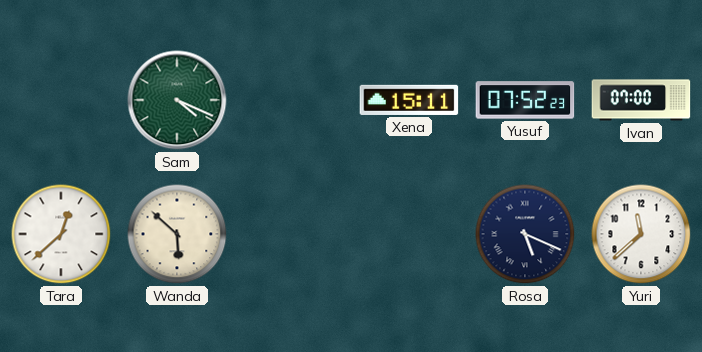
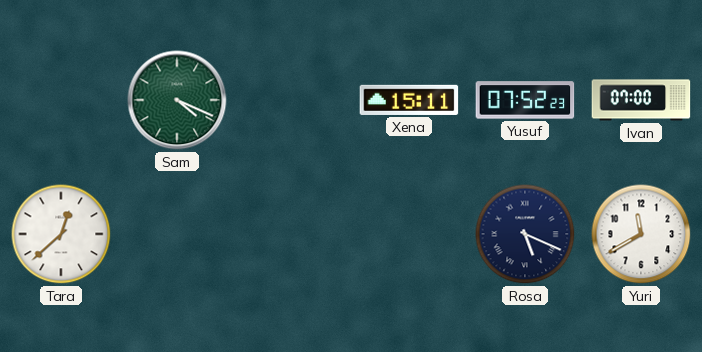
Wanda: 5:52 -> none
Yuri: 11:38 -> 11:40
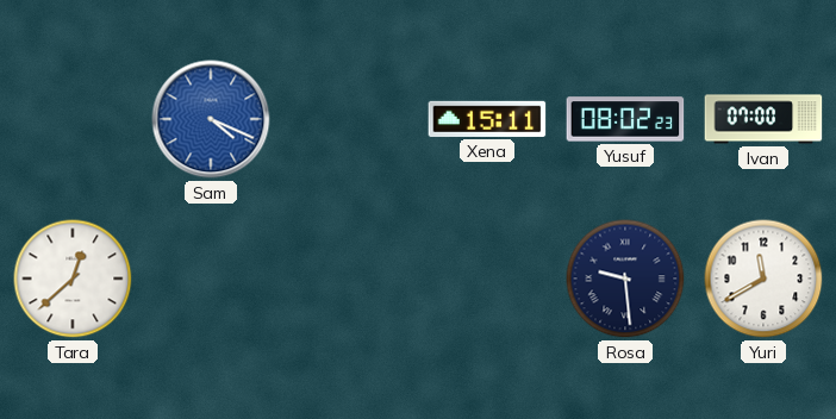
Sam dial: green -> blue
Yusuf: 07:52 -> 08:02
Rosa: 5:19 -> 9:29
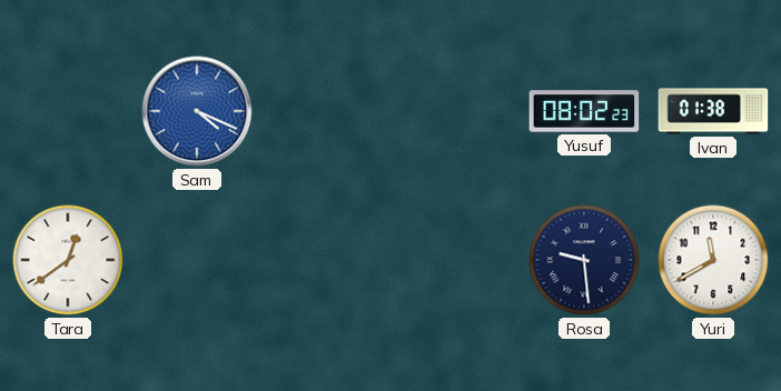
Xena: 15:11 -> none
Ivan: 07:00 -> 01:38
Tara: 12:38 -> 12:39
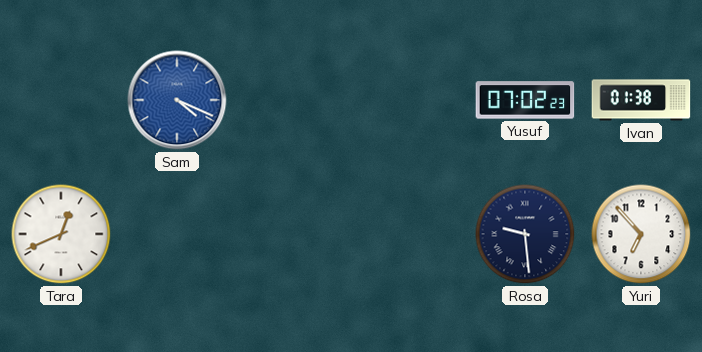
Yusuf: 08:02 -> 07:02
Tara: 12:39 -> 12:41
Yuri: 11:40 -> 6:53
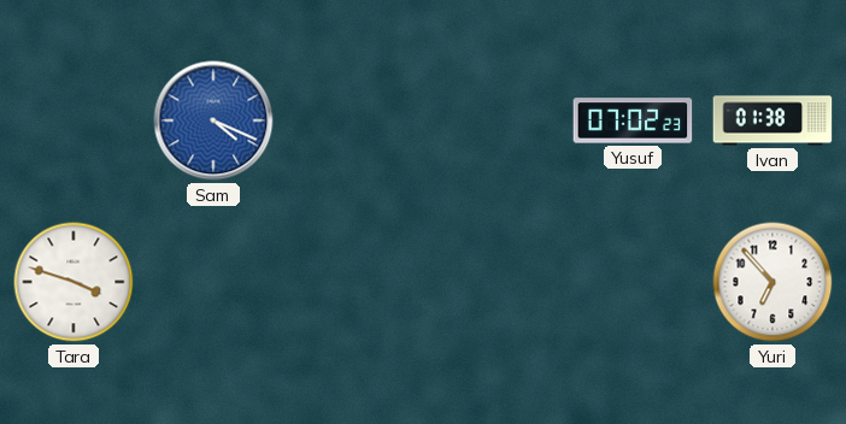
Tara: 12:41 -> 3:48
Rosa: 9:29 -> none
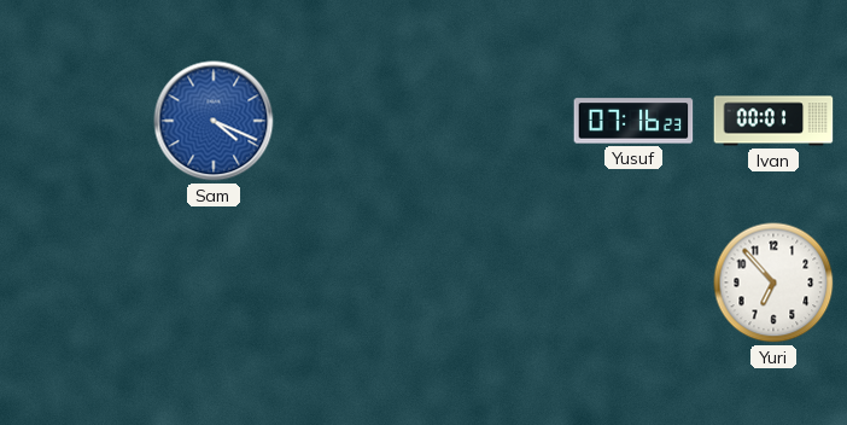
Yusuf: 07:02 -> 07:16
Ivan: 01:38 -> 00:01
Tara: 3:48 -> none
